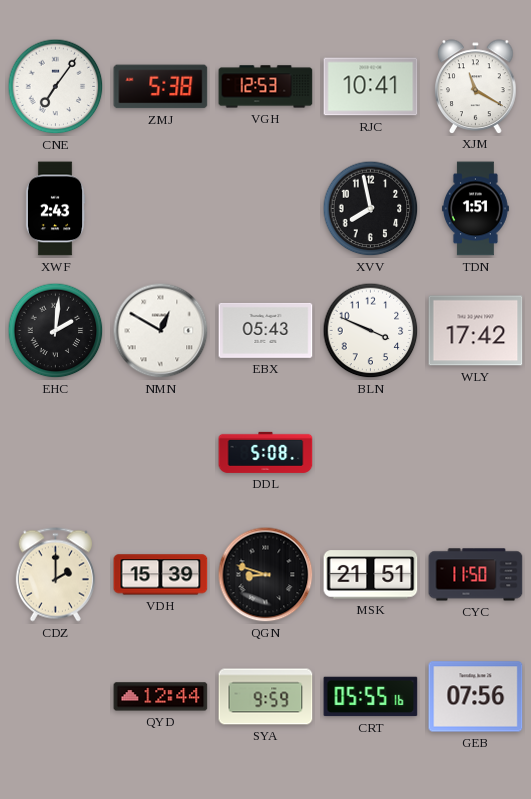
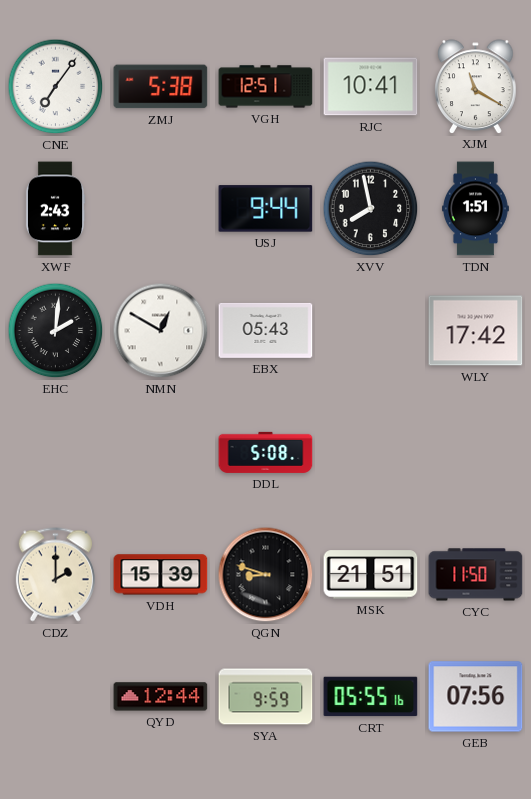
VGH: 12:53 -> 12:51
USJ: none -> 9:44
BLN: 3:49 -> none
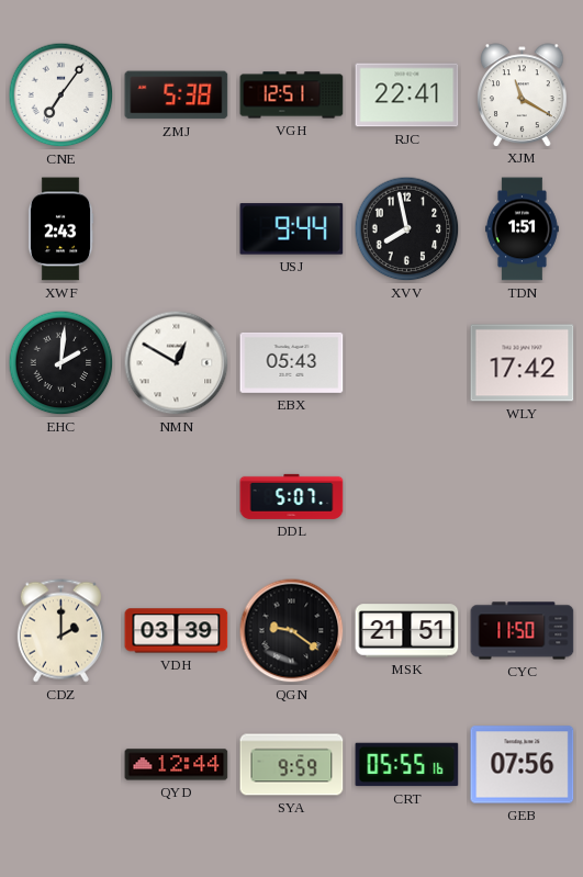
RJC: 10:41 -> 22:41
DDL: 5:08 -> 5:07
VDH: 15:39 -> 03:39
QGN: 8:48 -> 9:21
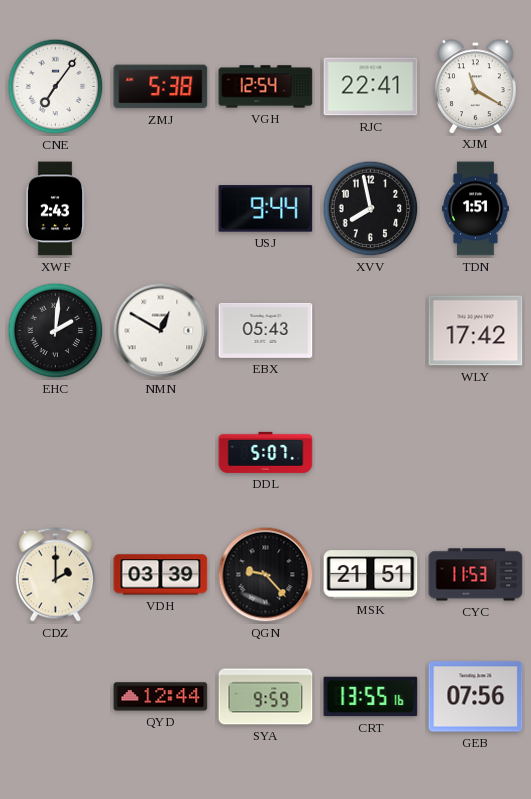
VGH: 12:51 -> 12:54
QGN: 9:21 -> 9:23
CYC: 11:50 -> 11:53
CRT: 05:55 -> 13:55
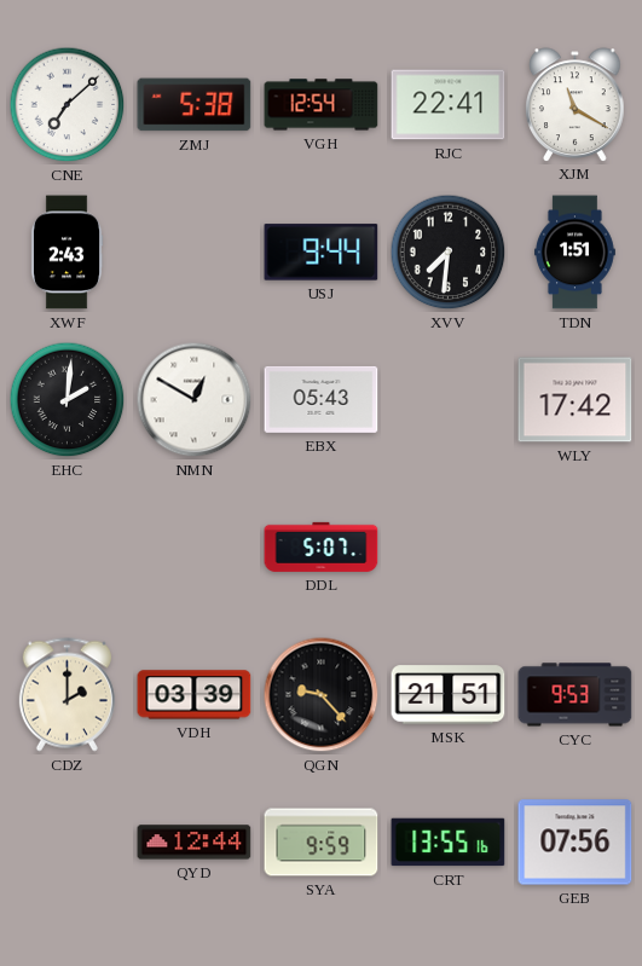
CNE: 7:06 -> 7:08
XVV: 7:58 -> 7:31
CYC: 11:53 -> 9:53
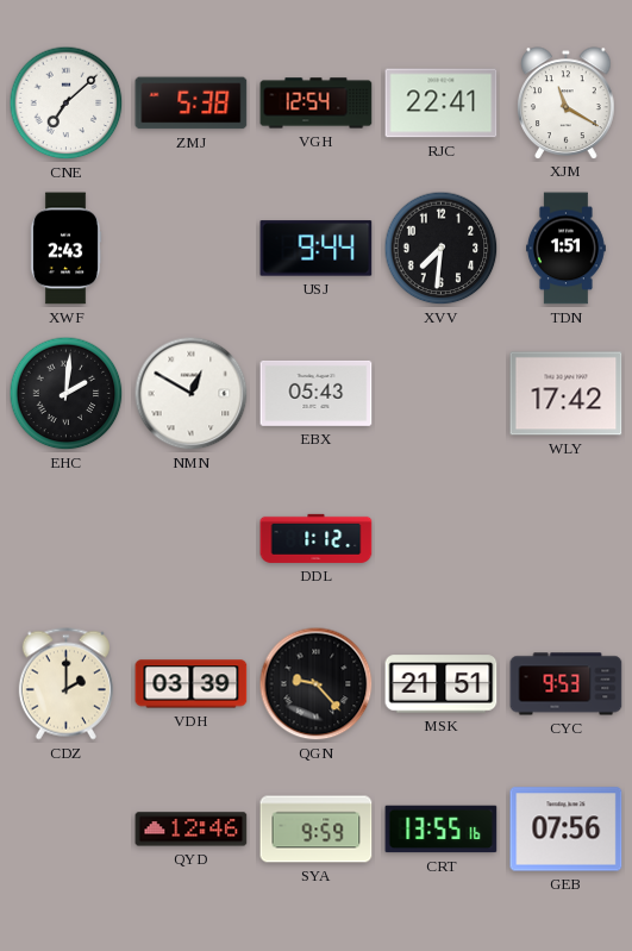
DDL: 5:07 -> 1:12
QYD: 12:44 -> 12:46
